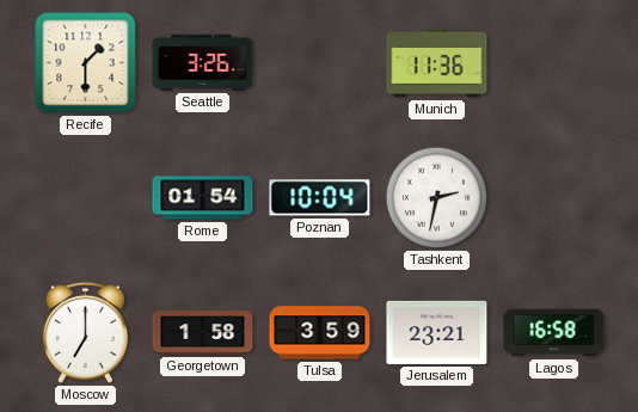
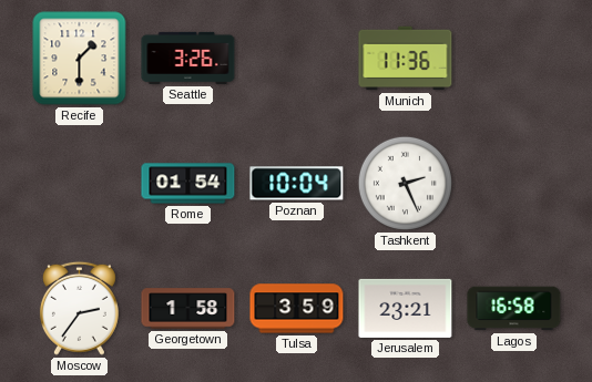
Tashkent: 2:32 -> 2:26
Moscow: 7:00 -> 2:36
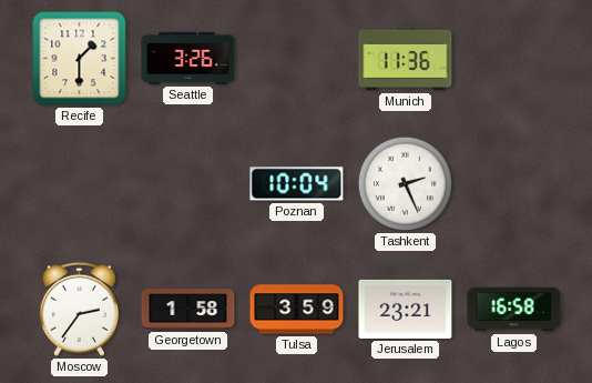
Rome: 01:54 -> none
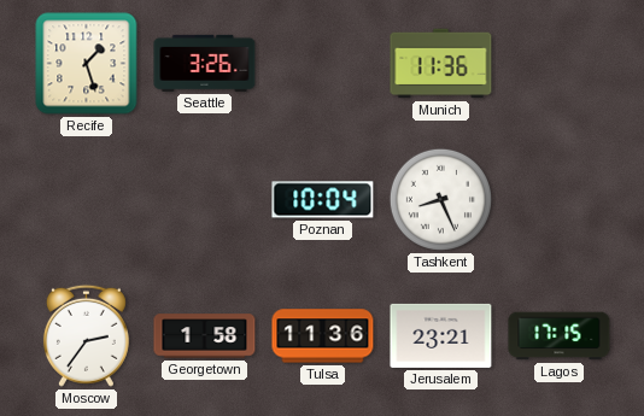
Recife: 1:30 -> 1:27
Tashkent: 2:26 -> 8:26
Tulsa: 3:59 -> 11:36
Lagos: 16:58 -> 17:15
